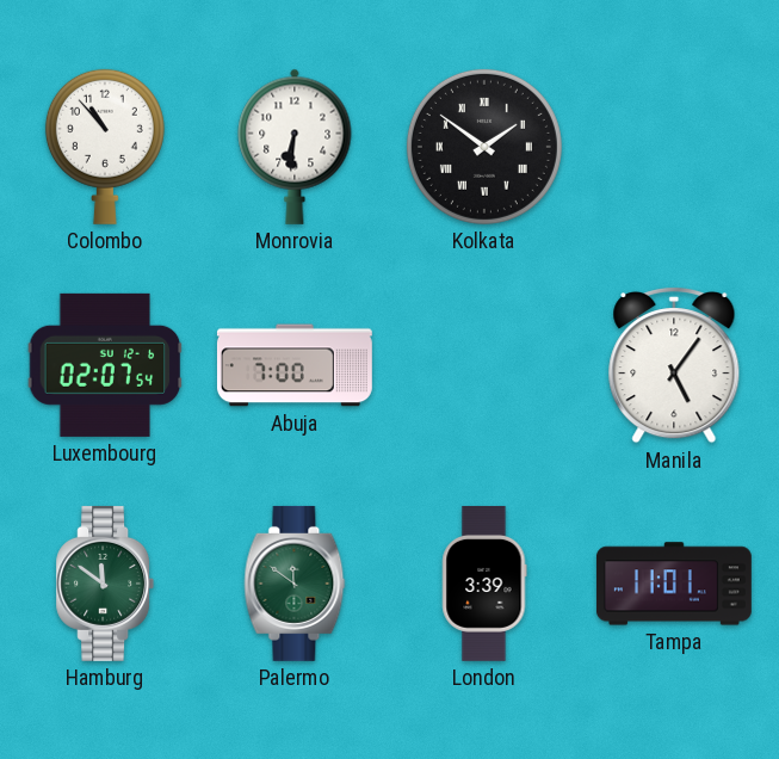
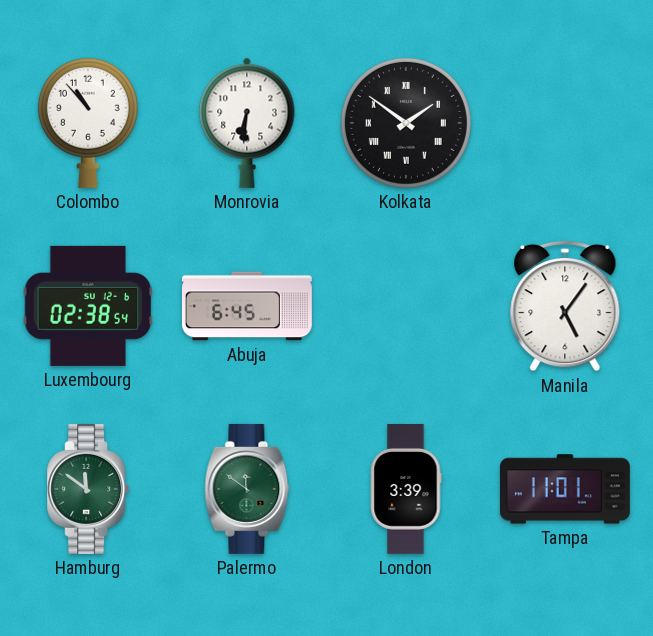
Luxembourg: 02:07 -> 02:38
Abuja: 7:00 -> 6:45
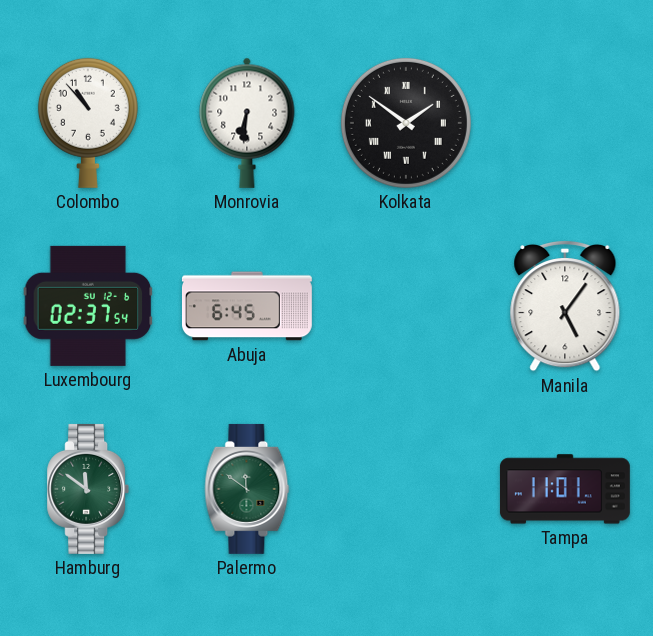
Luxembourg: 02:38 -> 02:37
London: 3:39 -> none
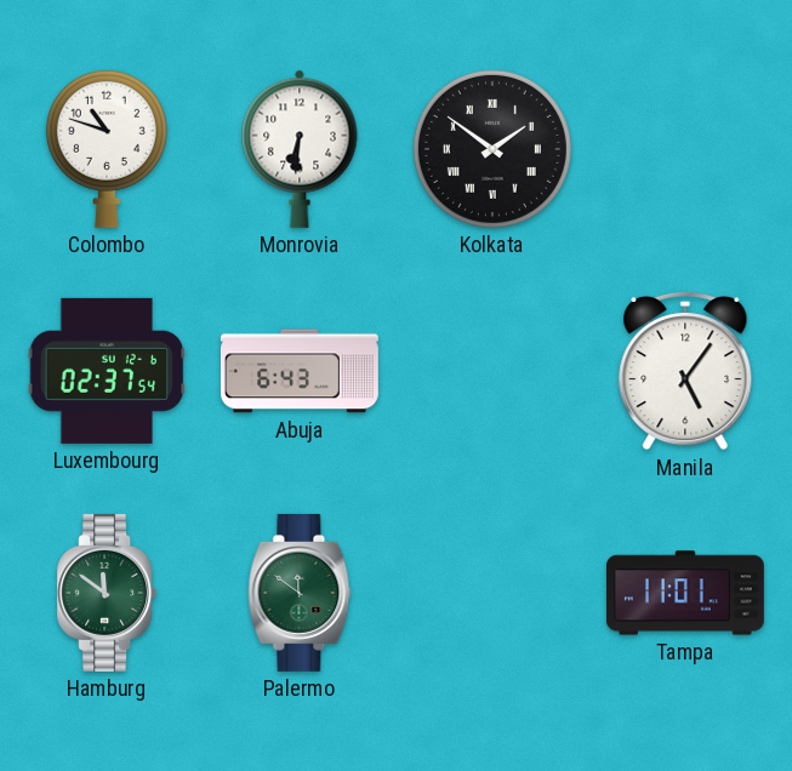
Colombo: 10:53 -> 10:48
Abuja: 6:45 -> 6:43
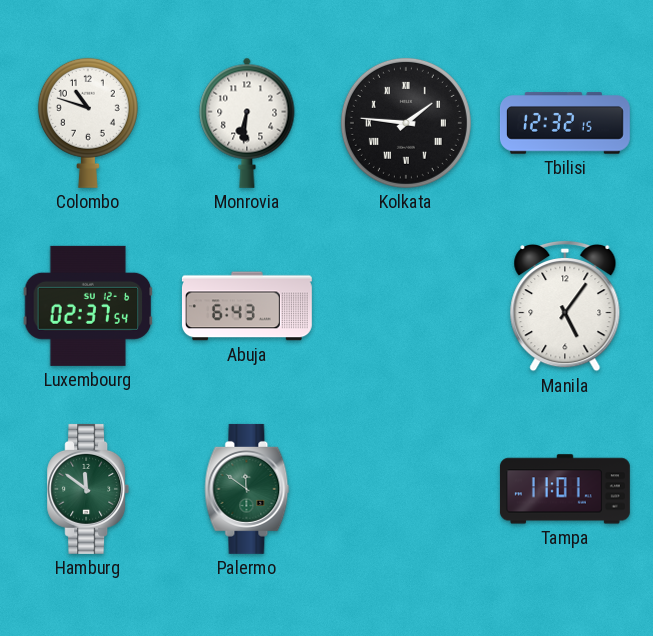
Kolkata: 1:51 -> 1:46
Tbilisi: none -> 12:32
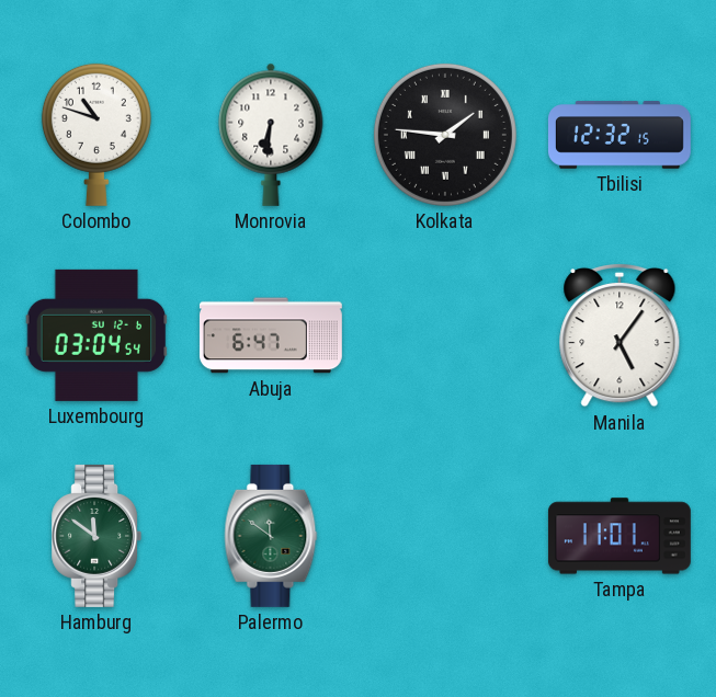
Luxembourg: 02:37 -> 03:04
Abuja: 6:43 -> 6:47
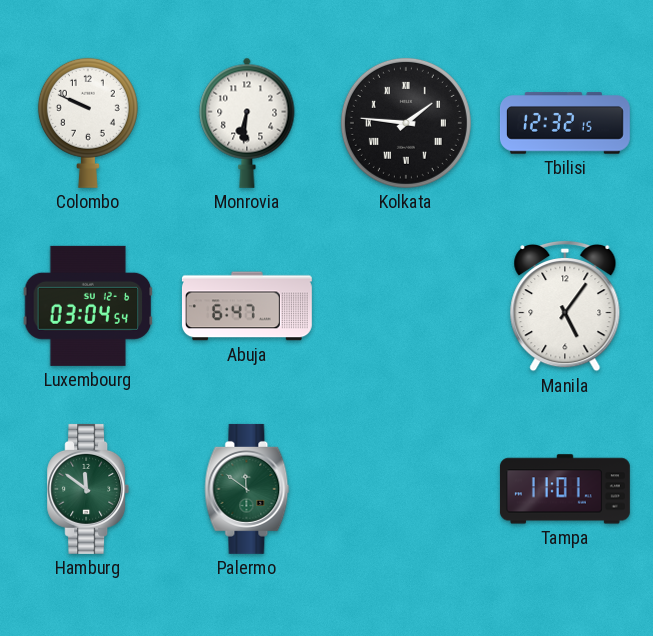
Colombo: 10:48 -> 9:49
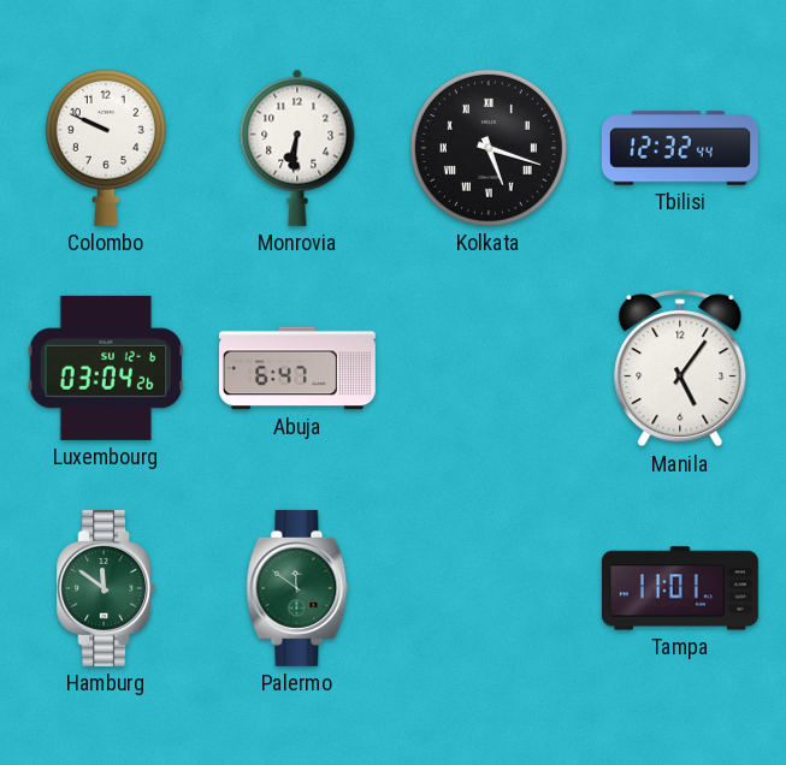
Kolkata: 1:46 -> 5:18
Tbilisi: 12:32:15 -> 12:32:44
Luxembourg: 03:04:54 -> 03:04:26
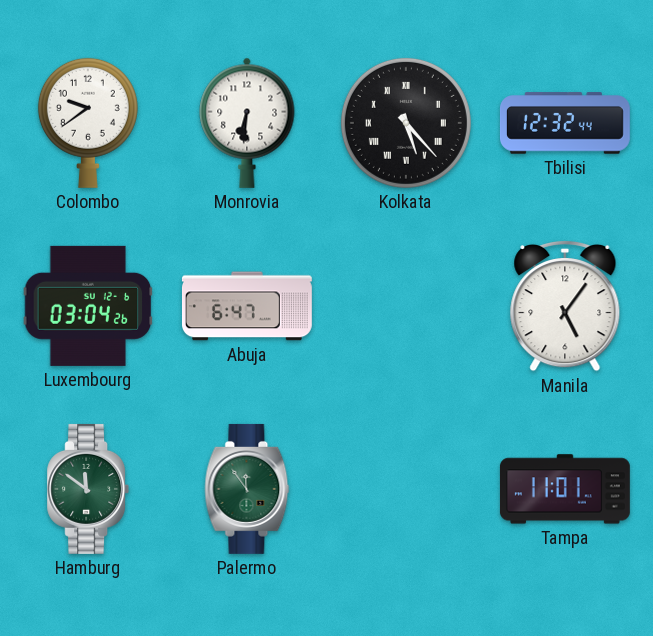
Colombo: 9:49 -> 9:39
Kolkata: 5:18 -> 5:23
Palermo: 11:51 -> 11:54
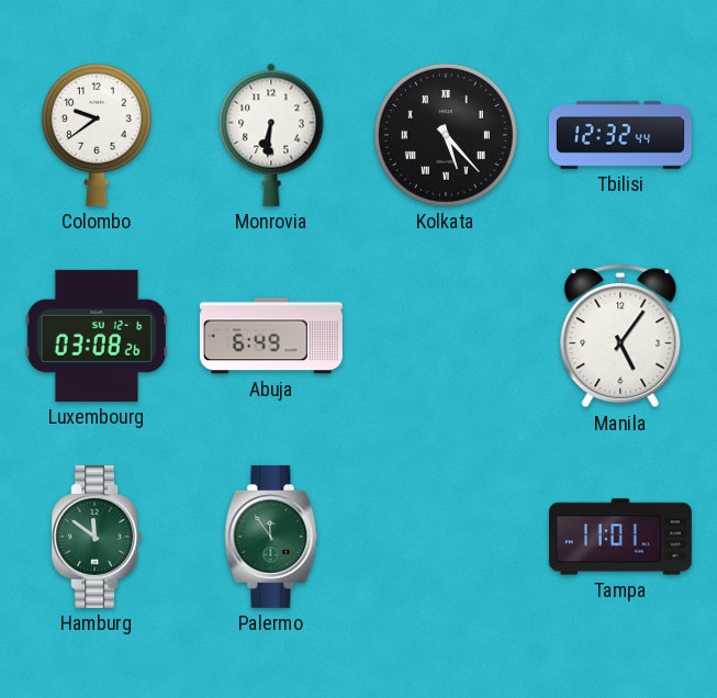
Luxembourg: 03:04 -> 03:08
Abuja: 6:47 -> 6:49
